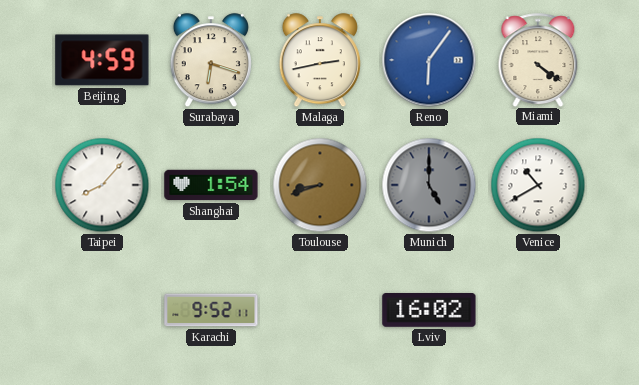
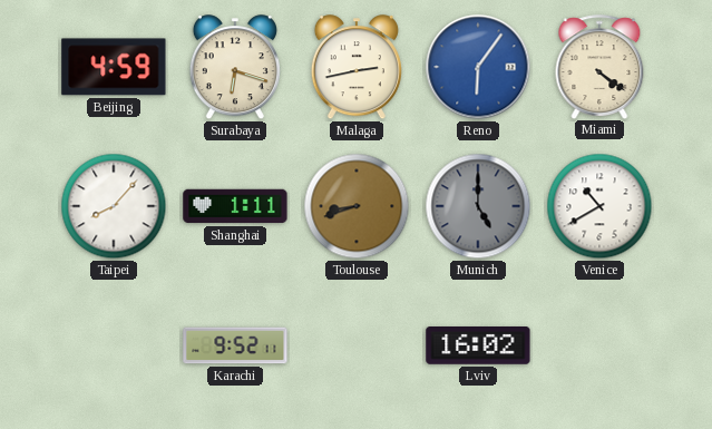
Shanghai: 1:54 -> 1:11
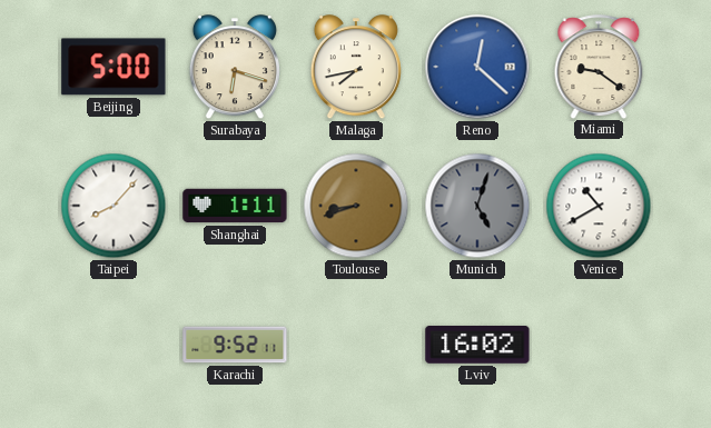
Beijing: 4:59 -> 5:00
Malaga: 2:43 -> 7:43
Reno: 6:06 -> 12:22
Miami: 4:21 -> 9:21
Munich: 5:00 -> 5:03
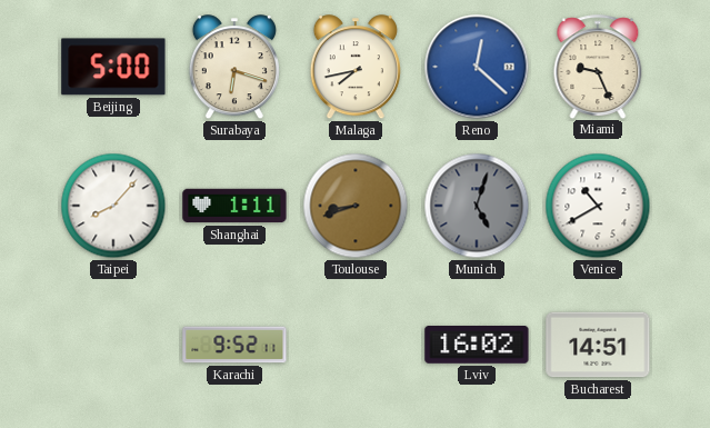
Miami: 9:21 -> 9:26
Bucharest: none -> 14:51
